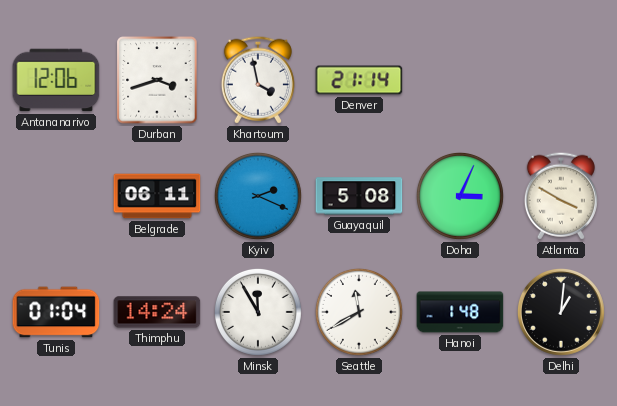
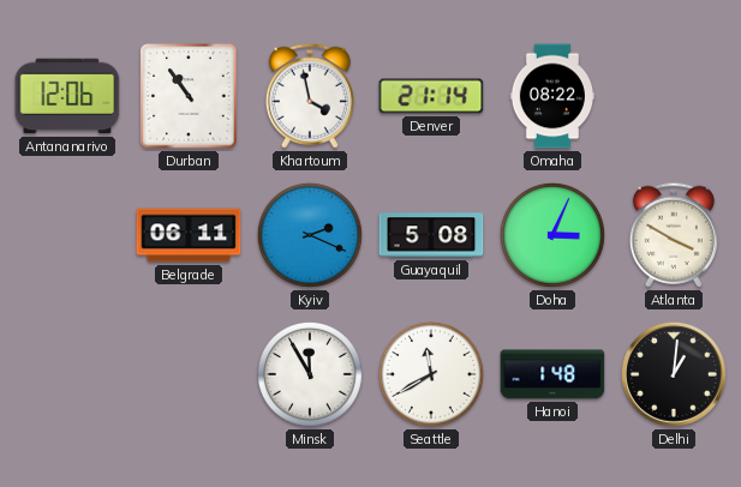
Durban: 3:42 -> 10:54
Omaha: none -> 08:22
Tunis: 01:04 -> none
Thimphu: 14:24 -> none
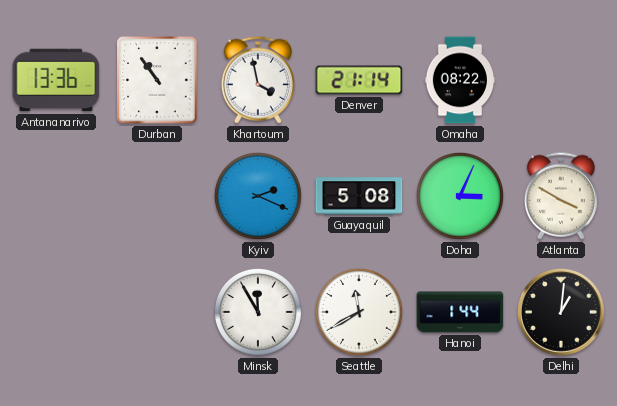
Antananarivo: 12:06 -> 13:36
Belgrade: 06:11 -> none
Hanoi: 1:48 -> 1:44
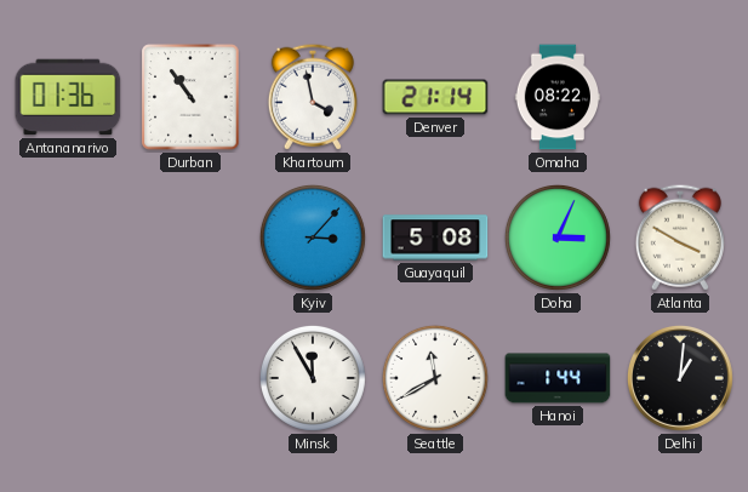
Antananarivo: 13:36 -> 01:36
Kyiv: 2:19 -> 3:07
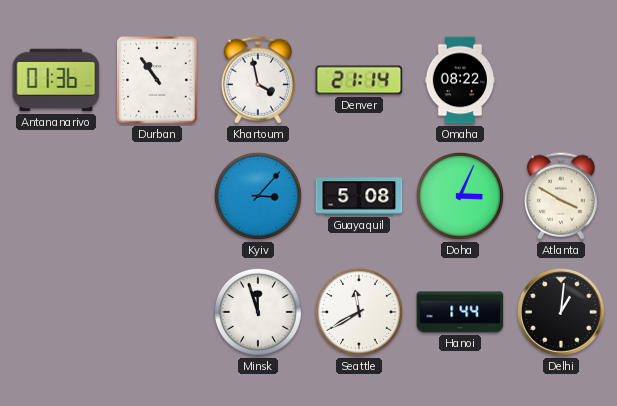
Minsk: 11:55 -> 11:57
